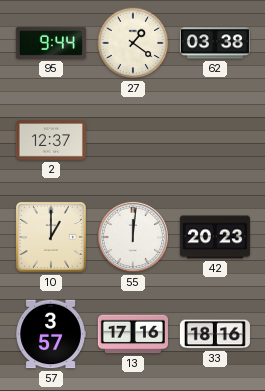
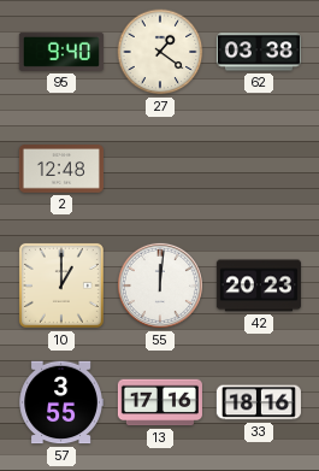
95: 9:44 -> 9:40
2: 12:37 -> 12:48
57: 3:57 -> 3:55
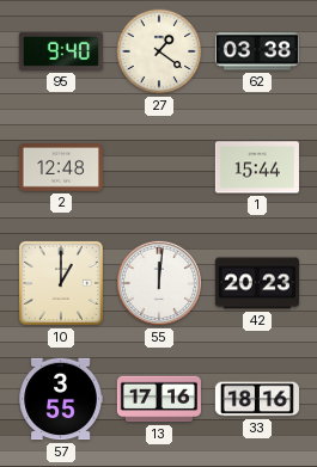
1: none -> 15:44
